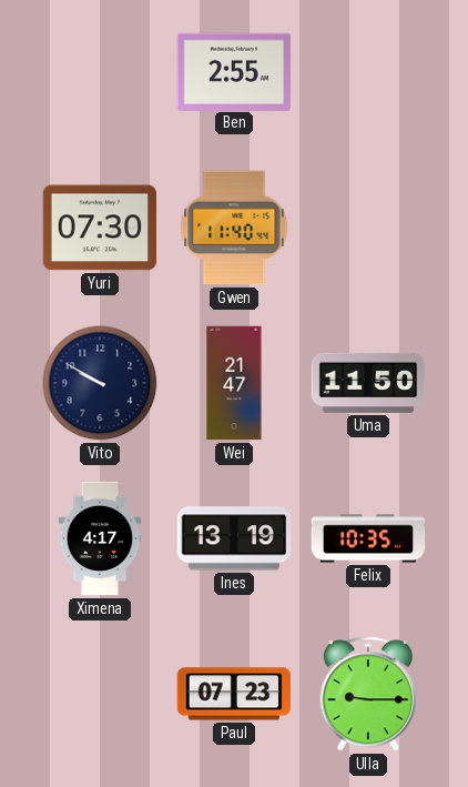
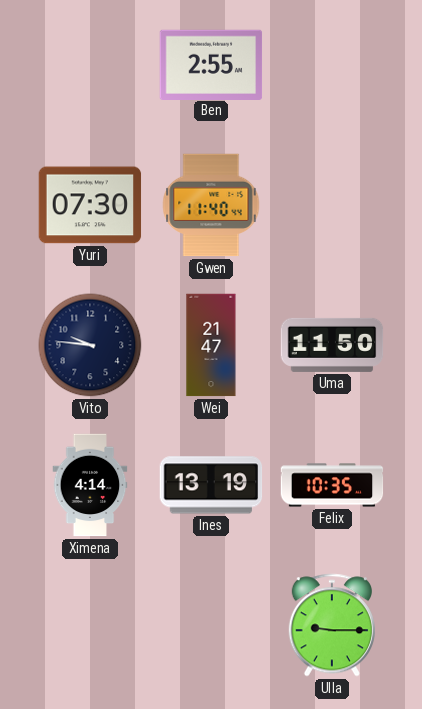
Vito: 9:50 -> 9:46
Ximena: 4:17 -> 4:14
Paul: 07:23 -> none
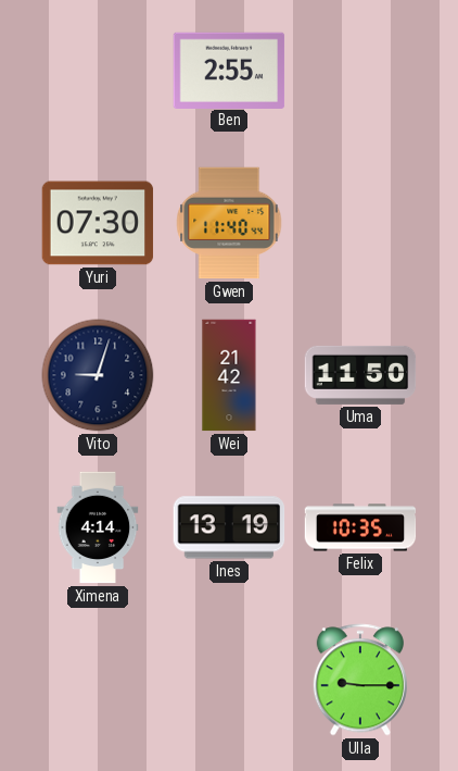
Vito: 9:46 -> 9:03
Wei: 21:47 -> 21:42
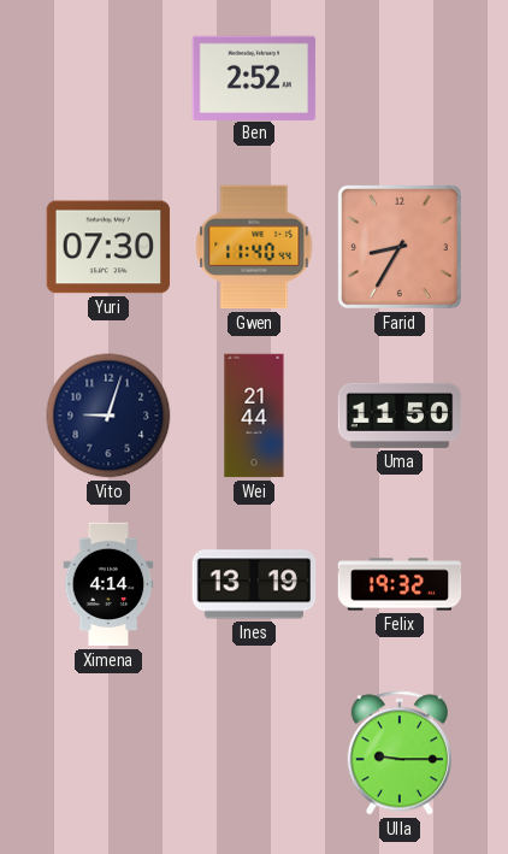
Ben: 2:55 -> 2:52
Farid: none -> 8:35
Wei: 21:42 -> 21:44
Felix: 10:35 -> 19:32
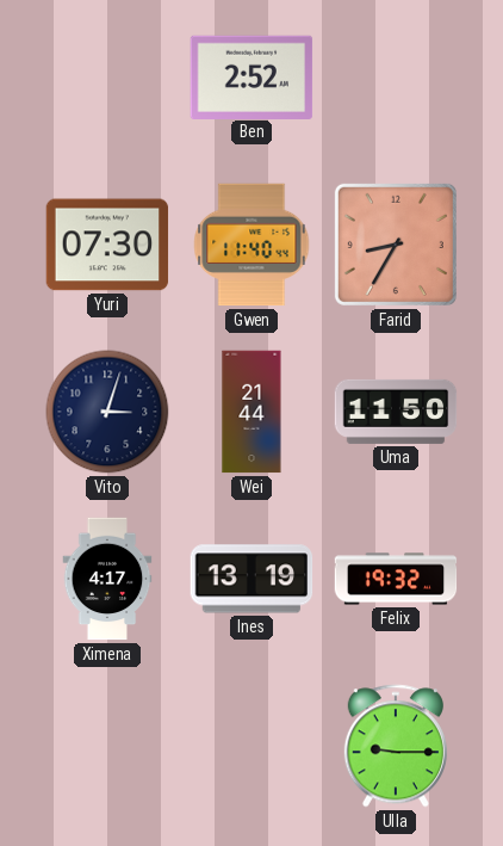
Vito: 9:03 -> 3:03
Ximena: 4:14 -> 4:17
